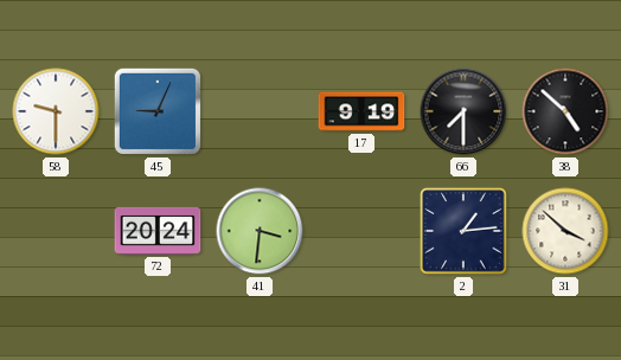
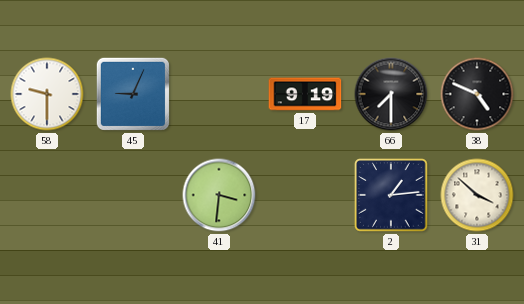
38: 4:52 -> 4:49
72: 20:24 -> none
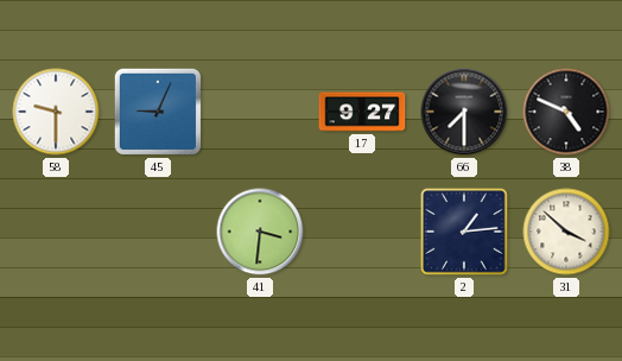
17: 9:19 -> 9:27
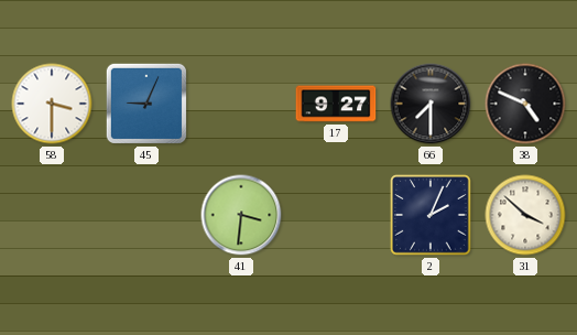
58: 9:30 -> 3:30
2: 1:14 -> 2:04
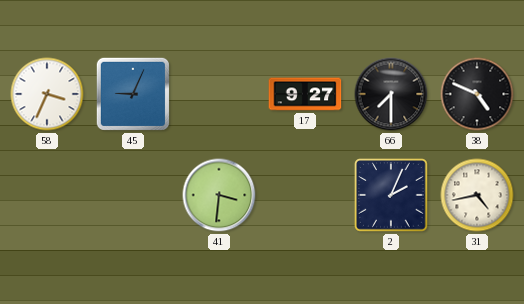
58: 3:30 -> 3:34
31: 3:52 -> 4:43
